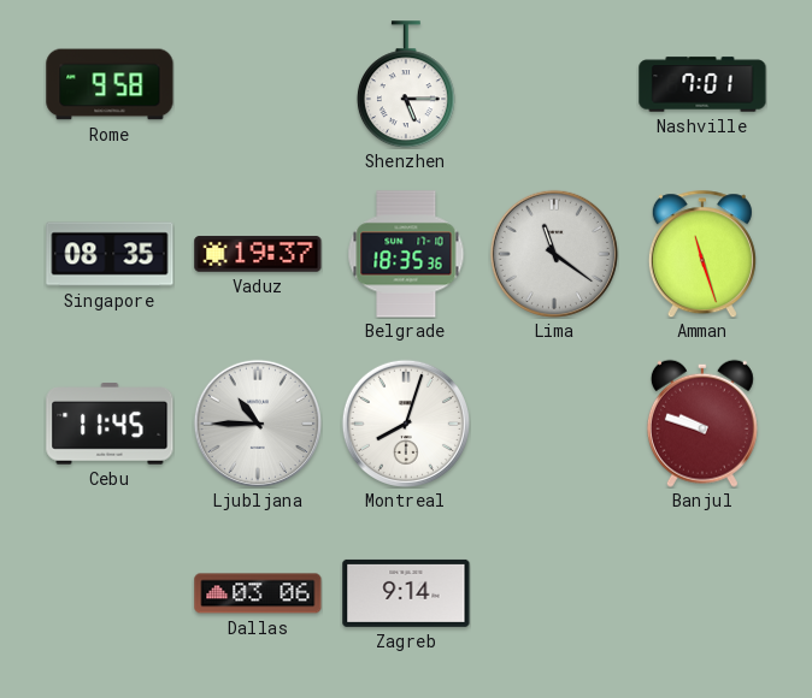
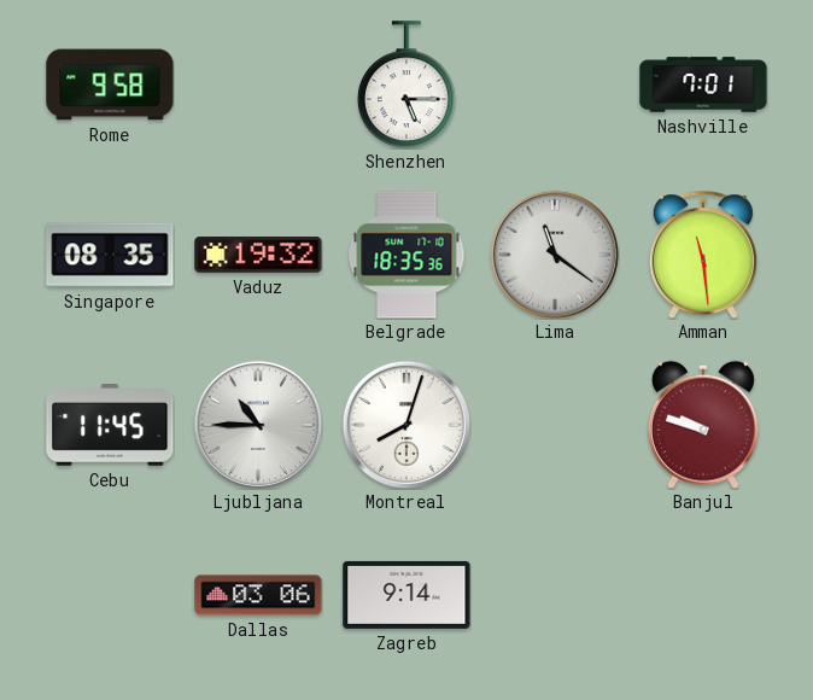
Vaduz: 19:37 -> 19:32
Amman: 11:27 -> 11:29
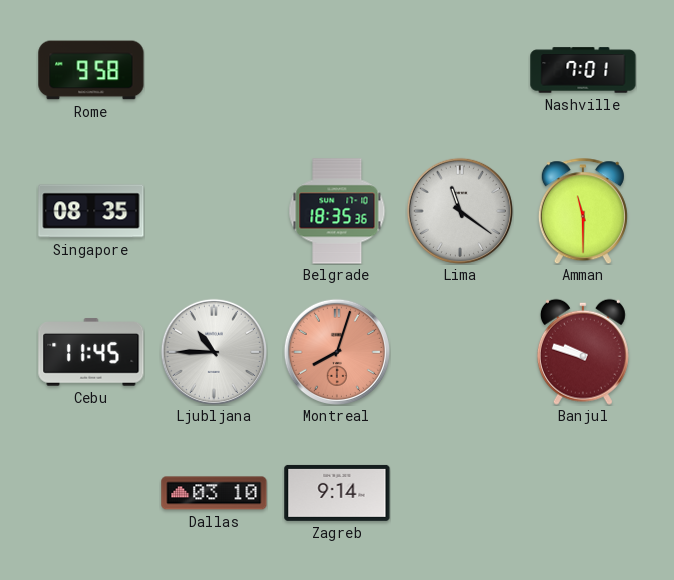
Shenzhen: 5:15 -> none
Vaduz: 19:32 -> none
Amman: 11:29 -> 11:30
Montreal dial: white -> salmon
Dallas: 03:06 -> 03:10
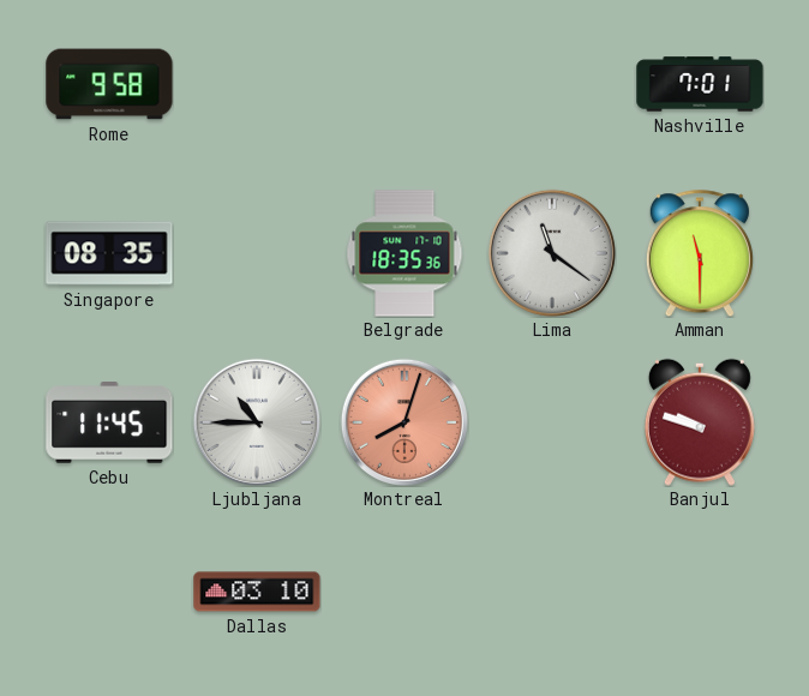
Zagreb: 9:14 -> none
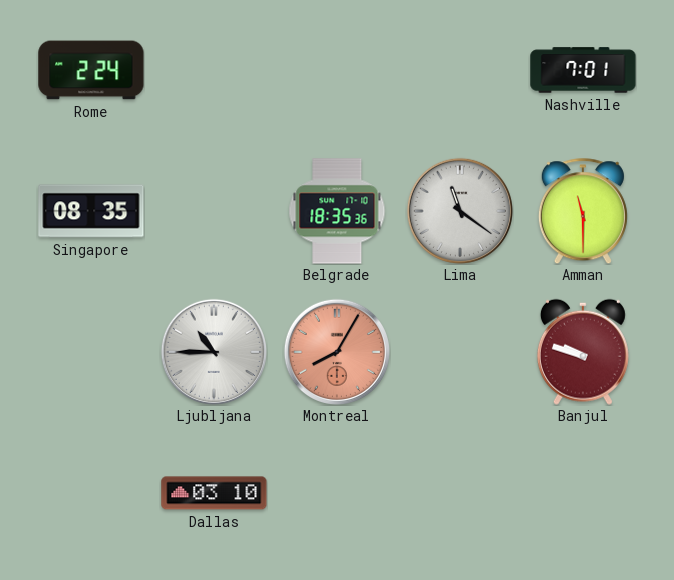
Rome: 9:58 -> 2:24
Cebu: 11:45 -> none
Montreal: 8:03 -> 8:05
